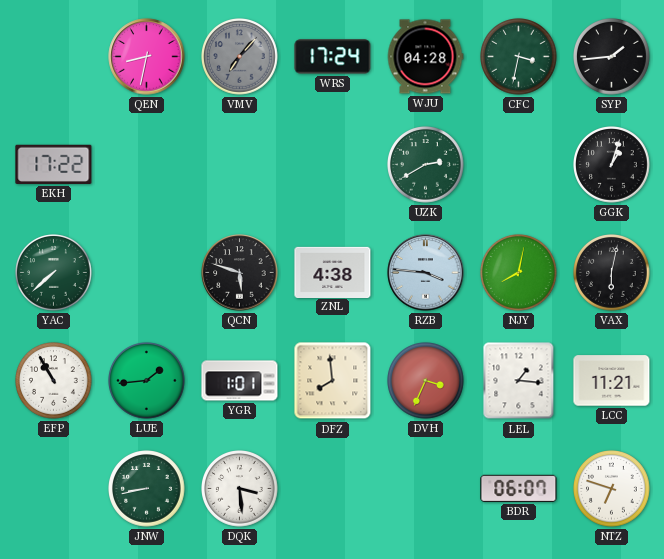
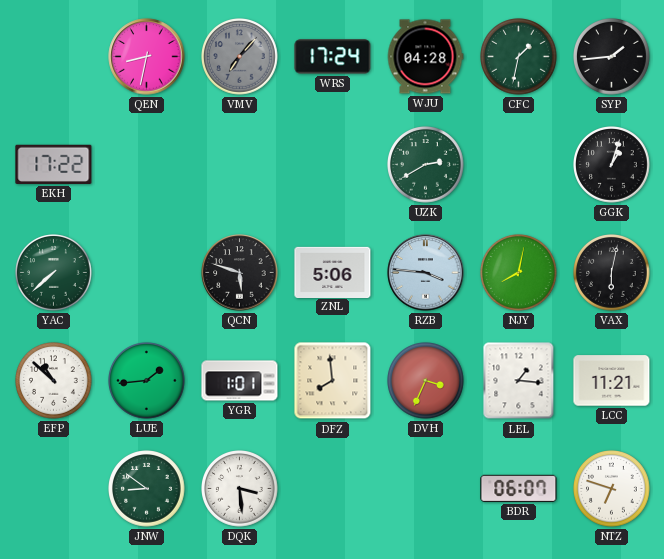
CFC: 3:32 -> 1:32
ZNL: 4:38 -> 5:06
EFP: 10:55 -> 10:52
JNW: 8:43 -> 8:51
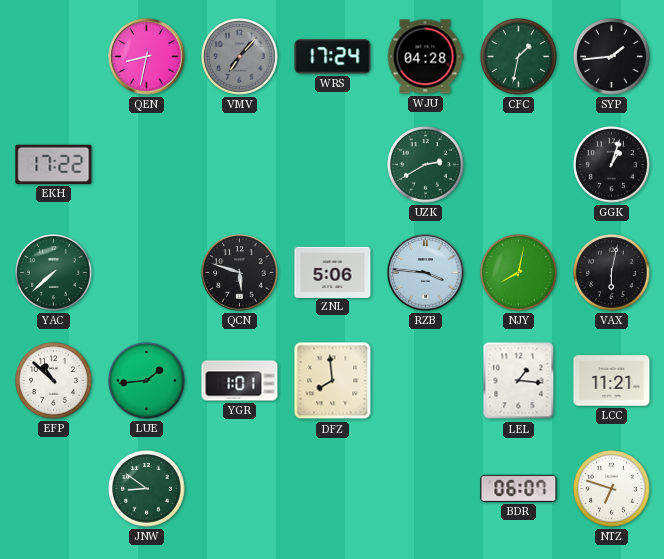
DVH: 3:34 -> none
DQK: 3:29 -> none
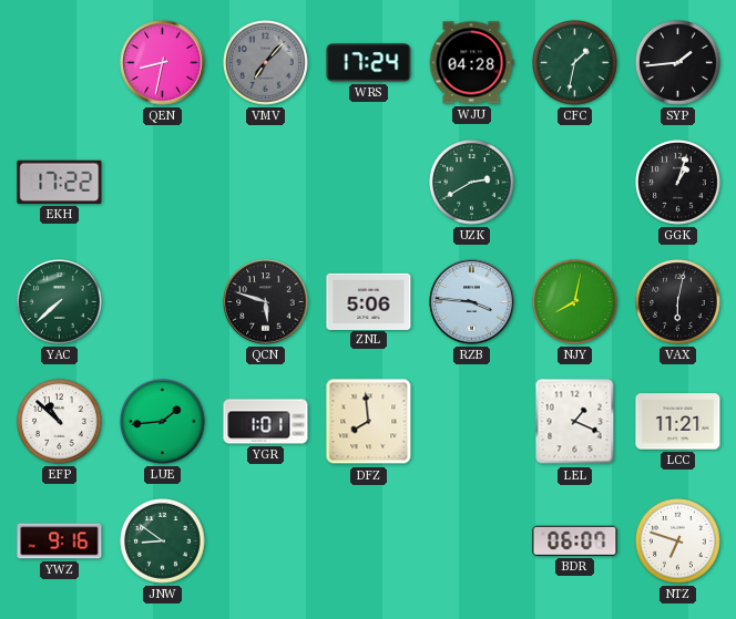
LEL: 1:16 -> 1:19
YWZ: none -> 9:16
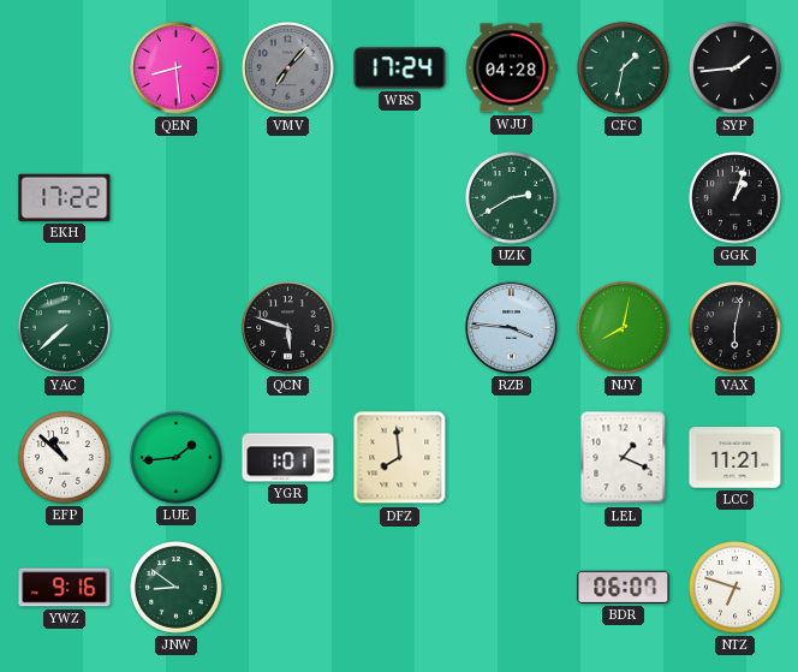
QEN: 8:32 -> 8:29
ZNL: 5:06 -> none
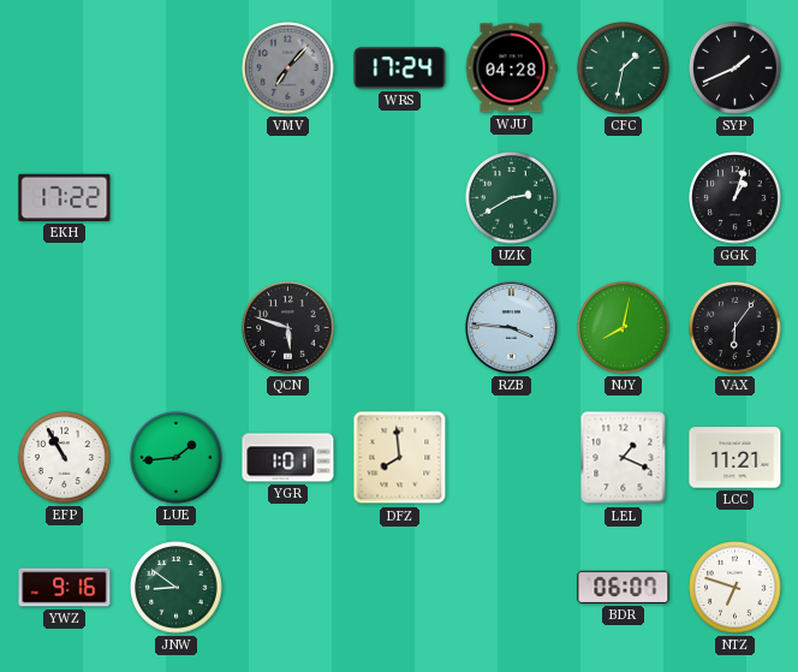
QEN: 8:29 -> none
SYP: 1:44 -> 1:41
YAC: 7:38 -> none
VAX: 6:02 -> 6:06
EFP: 10:52 -> 10:55
